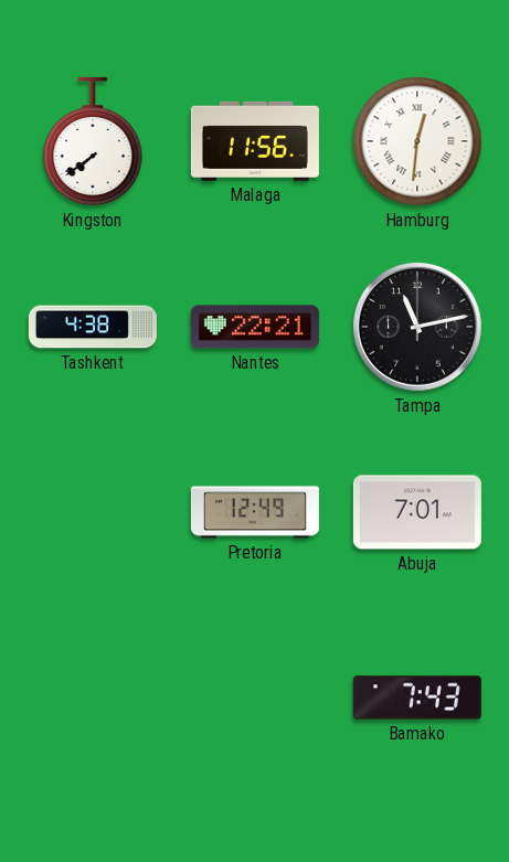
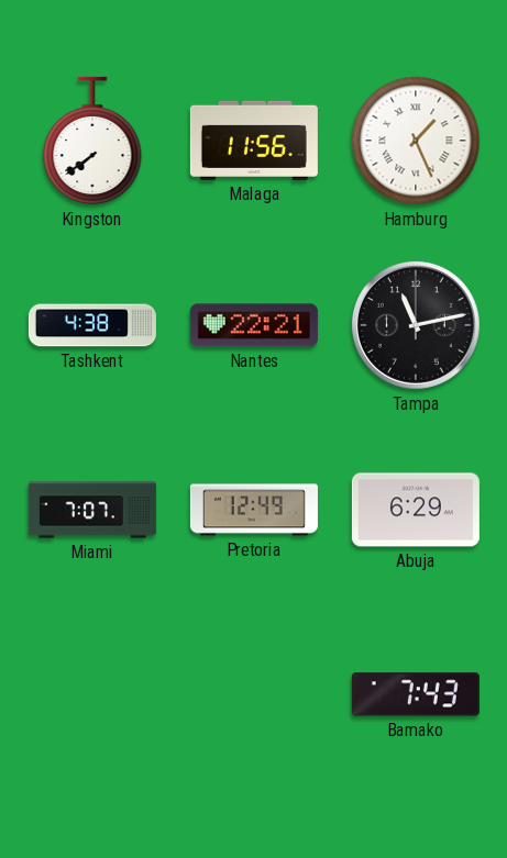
Hamburg: 12:31 -> 1:26
Miami: none -> 7:07
Abuja: 7:01 -> 6:29
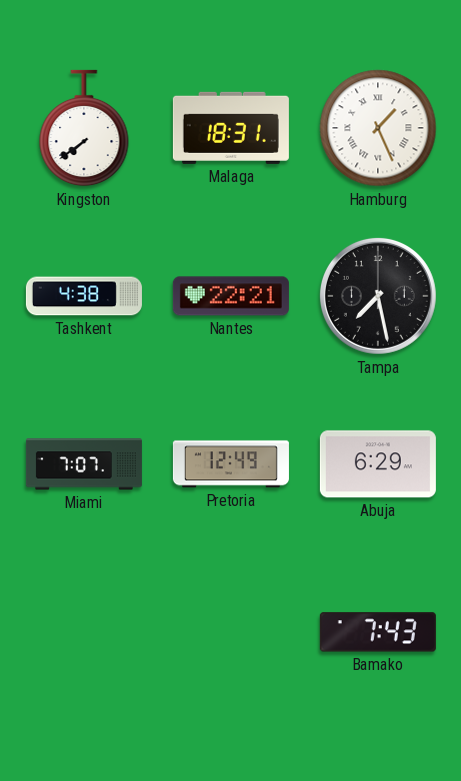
Malaga: 11:56 -> 18:31
Tampa: 11:13 -> 7:28
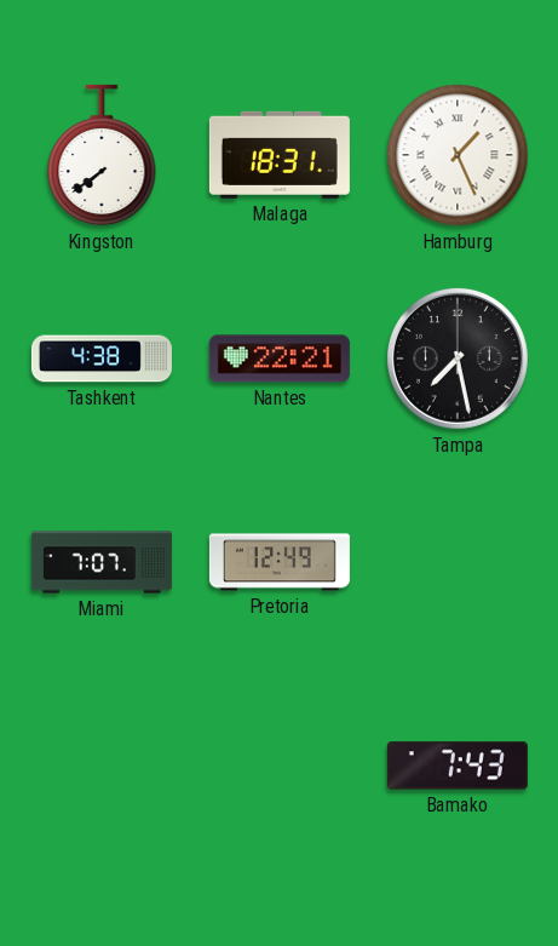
Abuja: 6:29 -> none
